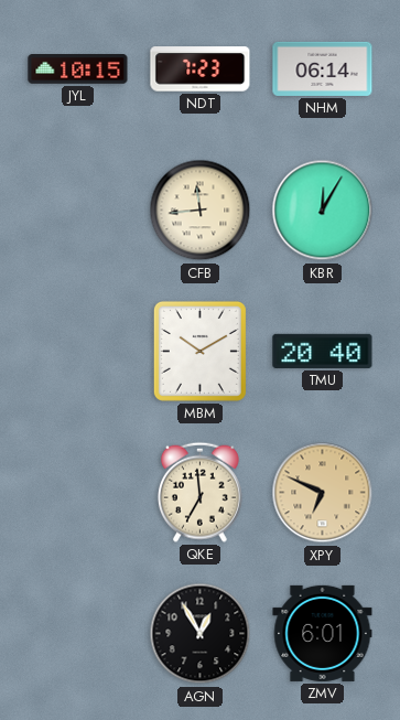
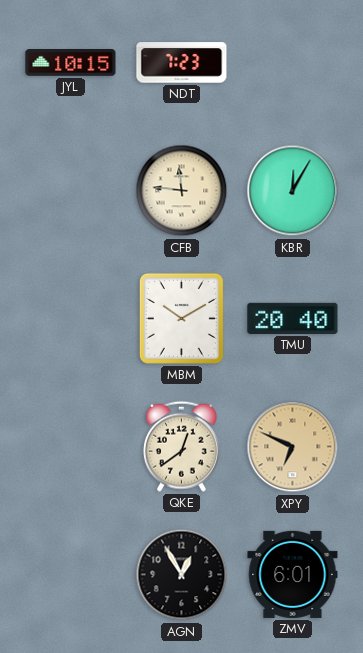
NHM: 06:14 -> none
CFB: 11:44 -> 11:46
QKE: 6:59 -> 12:39
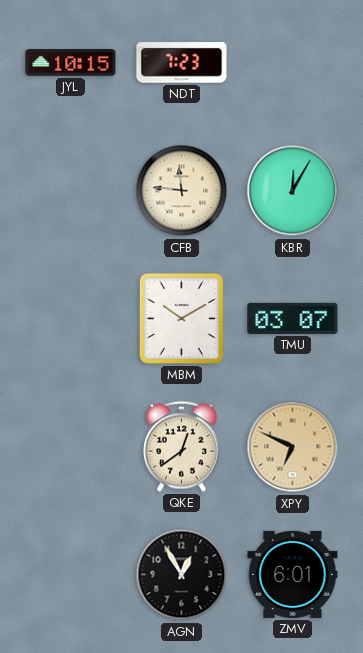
TMU: 20:40 -> 03:07
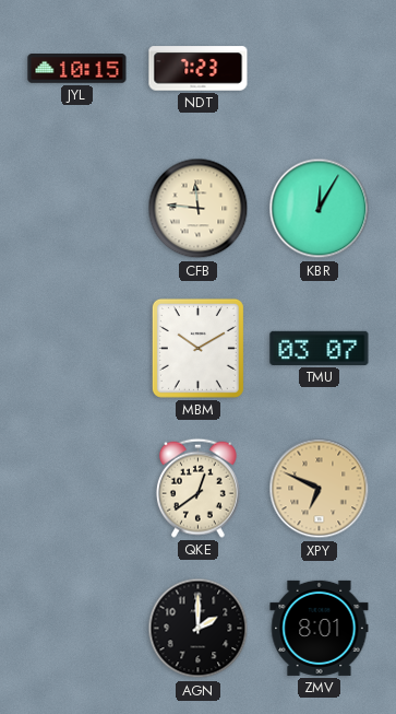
AGN: 12:55 -> 2:00
ZMV: 6:01 -> 8:01
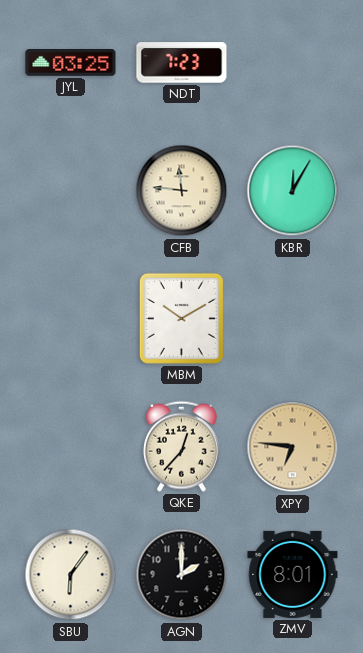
JYL: 10:15 -> 03:25
TMU: 03:07 -> none
QKE: 12:39 -> 12:37
XPY: 6:49 -> 6:46
SBU: none -> 6:06
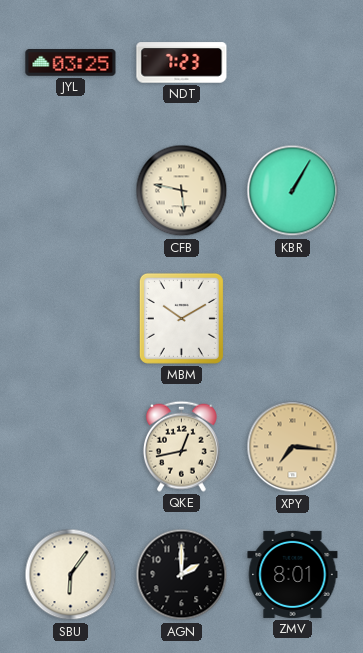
CFB: 11:46 -> 5:47
KBR: 12:05 -> 1:05
QKE: 12:37 -> 12:43
XPY: 6:46 -> 7:16
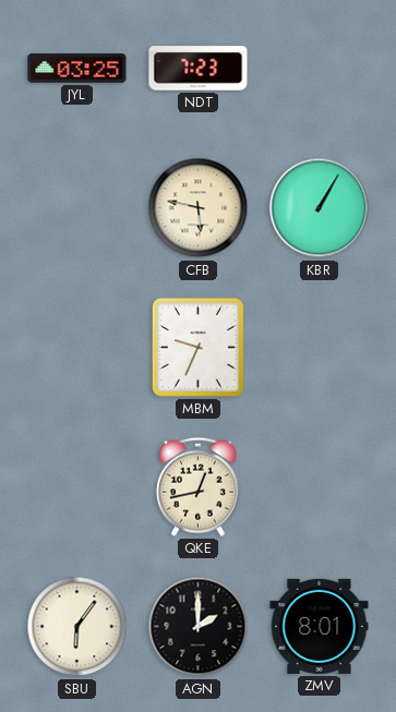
MBM: 10:10 -> 9:34
XPY: 7:16 -> none
